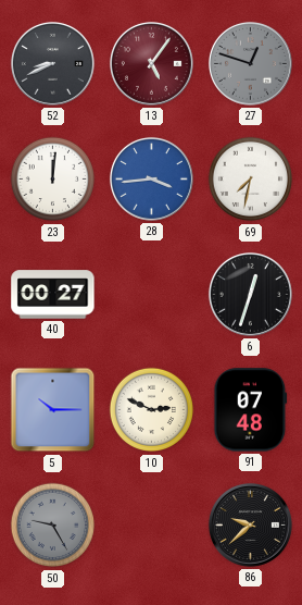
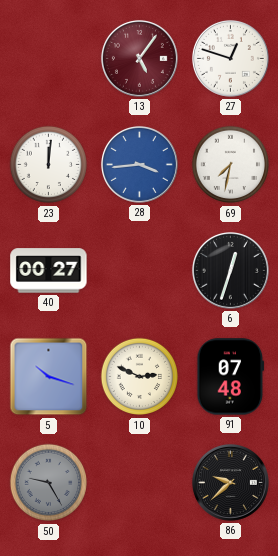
52: 8:41 -> none
27 dial: grey -> white
5: 10:15 -> 10:18
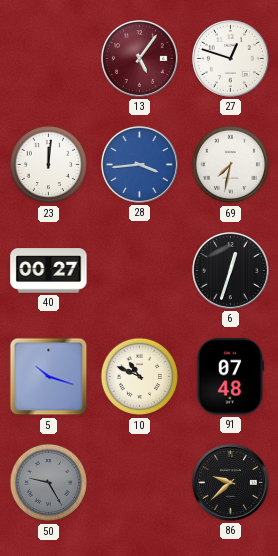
10: 2:49 -> 10:49
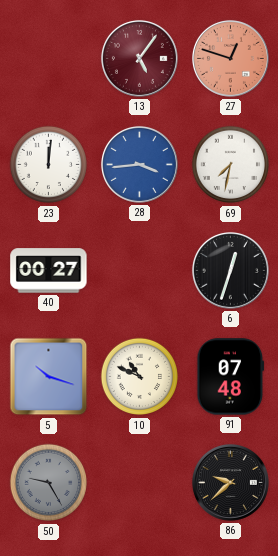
27 dial: white -> salmon
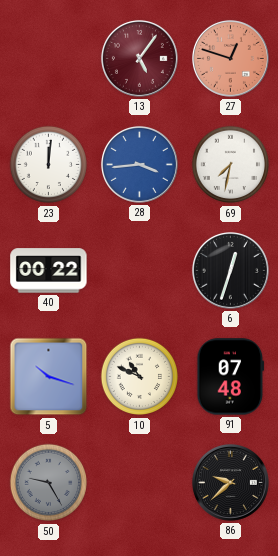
40: 00:27 -> 00:22
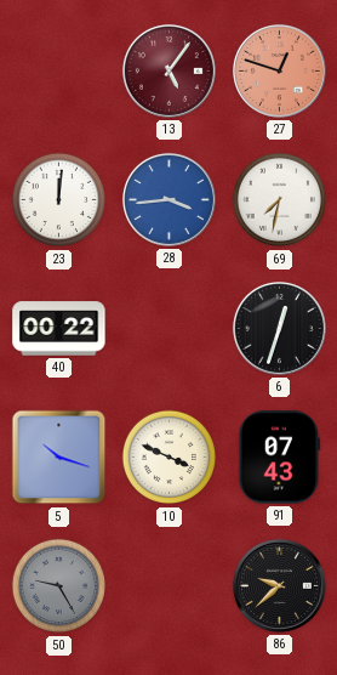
10: 10:49 -> 3:49
91: 07:48 -> 07:43
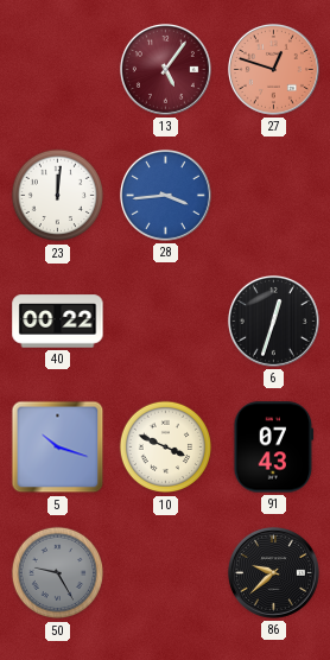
69: 7:32 -> none
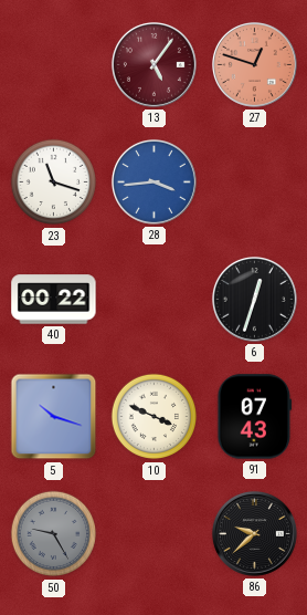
23: 12:01 -> 11:18
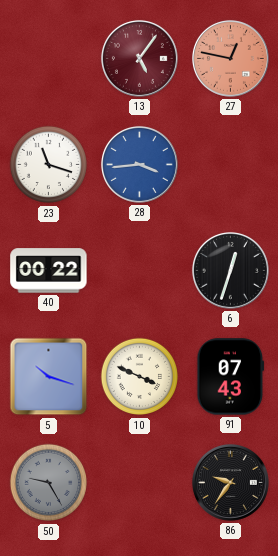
27: 12:48 -> 12:47
86: 9:38 -> 9:36
